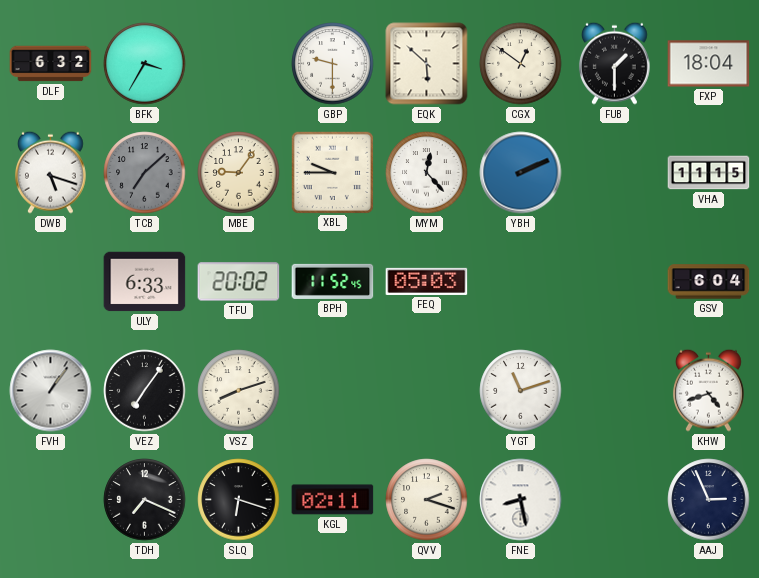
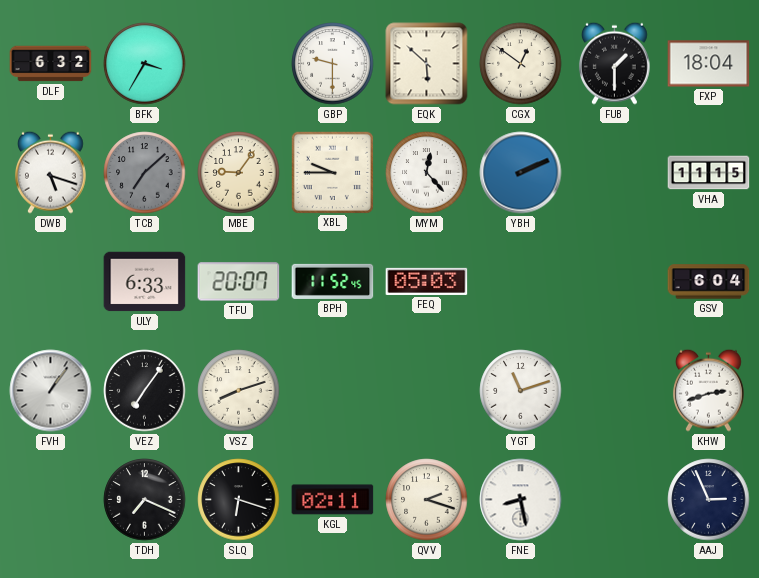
TFU: 20:02 -> 20:07
KHW: 4:42 -> 2:42
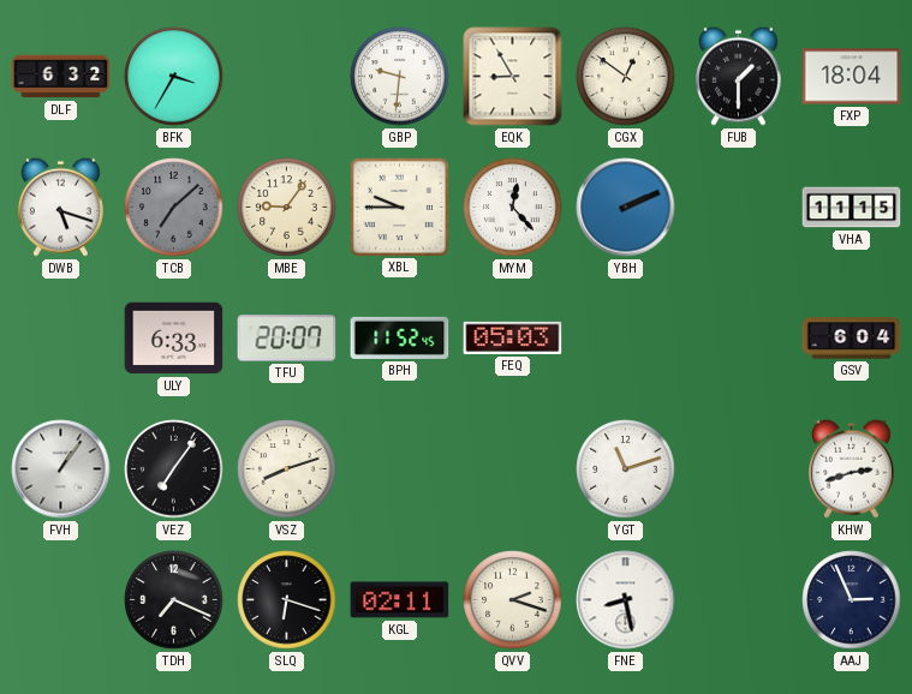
GBP: 9:30 -> 9:31
EQK: 5:52 -> 8:55
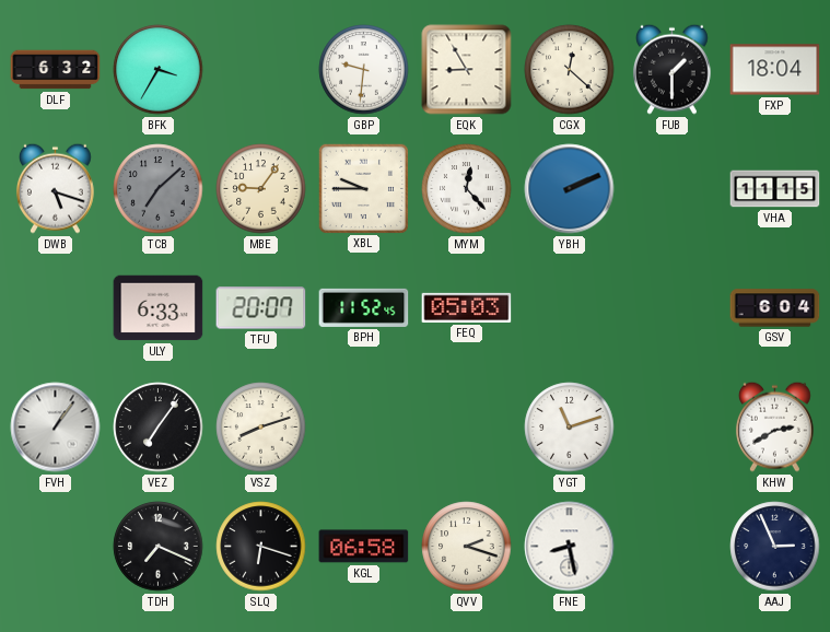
CGX: 12:51 -> 12:22
KHW: 2:42 -> 2:40
KGL: 02:11 -> 06:58
